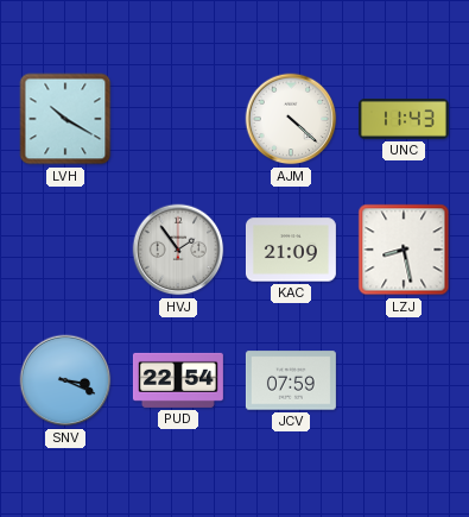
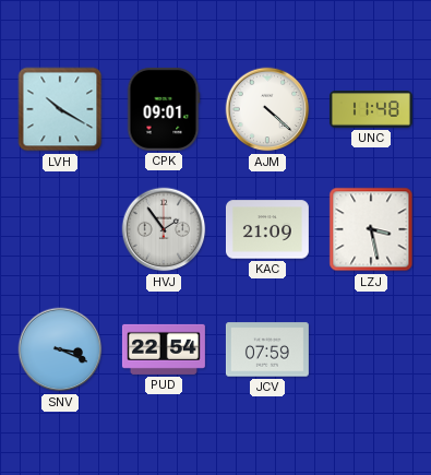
CPK: none -> 09:01
UNC: 11:43 -> 11:48
LZJ: 8:28 -> 3:28
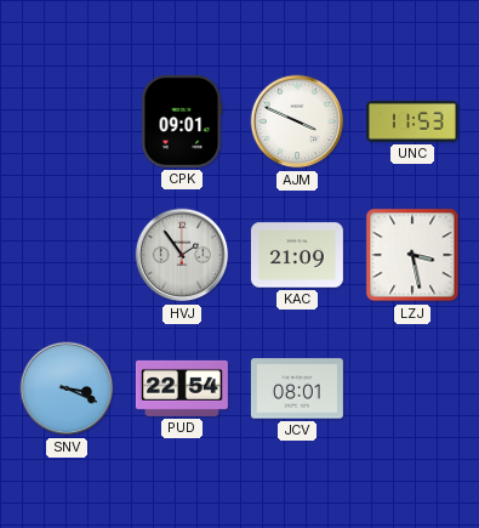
LVH: 10:20 -> none
AJM: 4:22 -> 3:49
UNC: 11:48 -> 11:53
JCV: 07:59 -> 08:01
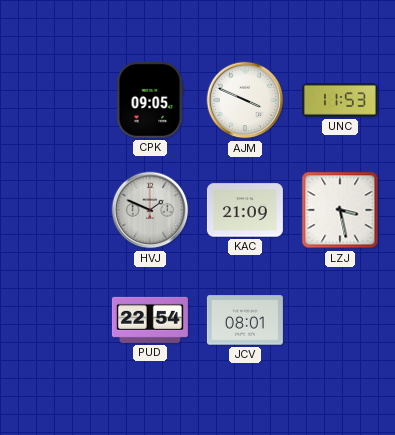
CPK: 09:01 -> 09:05
HVJ: 1:54 -> 1:49
SNV: 3:19 -> none
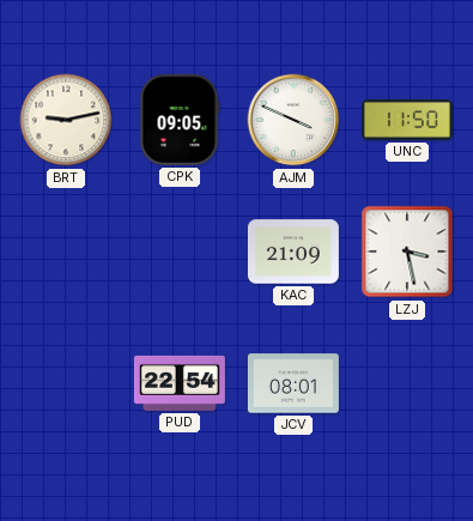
BRT: none -> 9:13
UNC: 11:53 -> 11:50
HVJ: 1:49 -> none
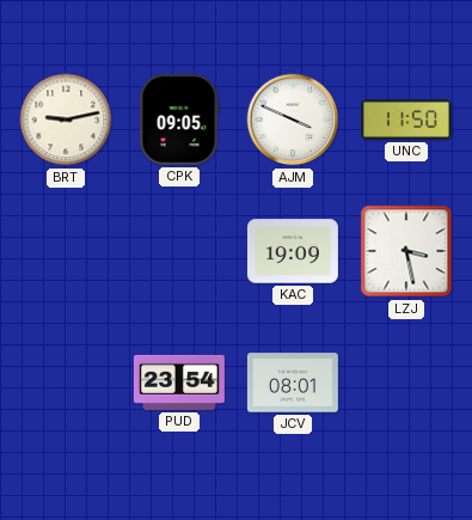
KAC: 21:09 -> 19:09
PUD: 22:54 -> 23:54
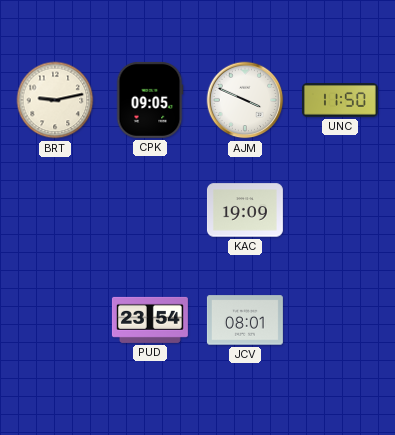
LZJ: 3:28 -> none
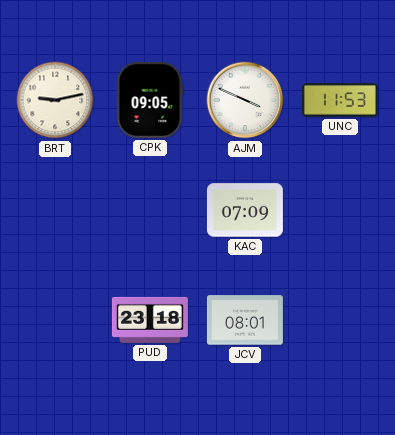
UNC: 11:50 -> 11:53
KAC: 19:09 -> 07:09
PUD: 23:54 -> 23:18
